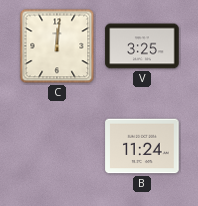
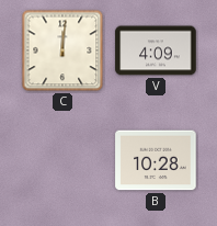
V: 3:25 -> 4:09
B: 11:24 -> 10:28
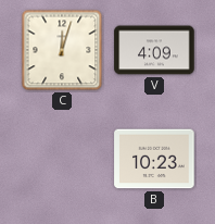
C: 12:01 -> 12:03
B: 10:28 -> 10:23
